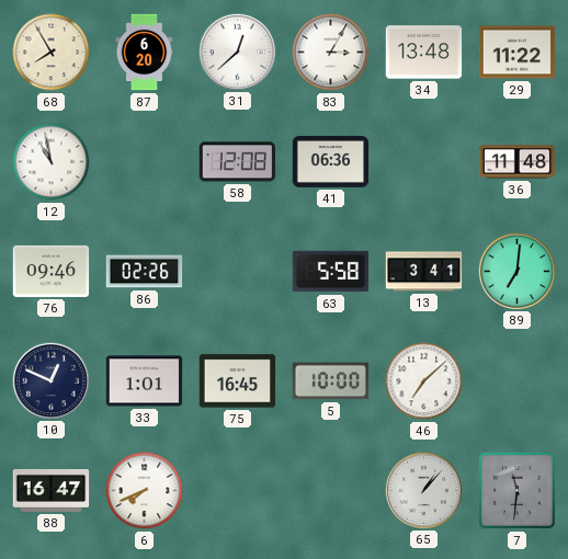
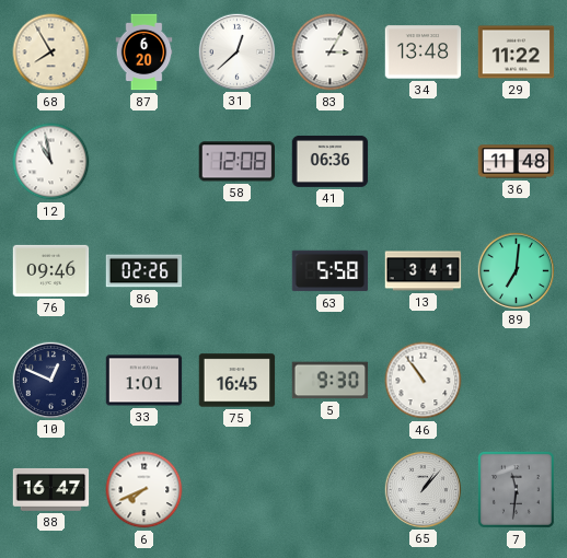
5: 10:00 -> 9:30
46: 7:08 -> 10:54
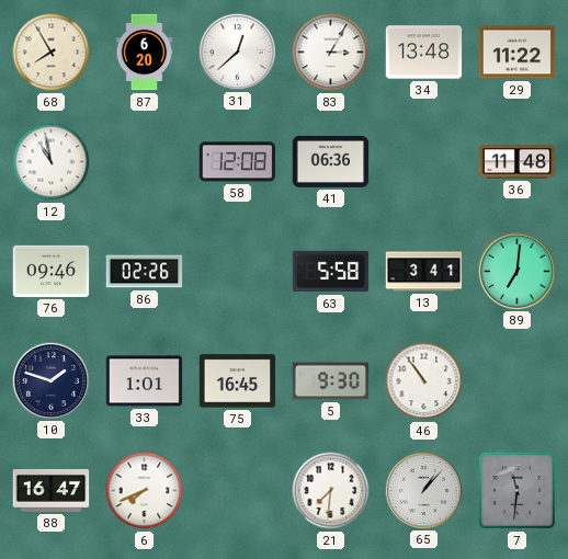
10: 12:49 -> 1:48
21: none -> 7:31
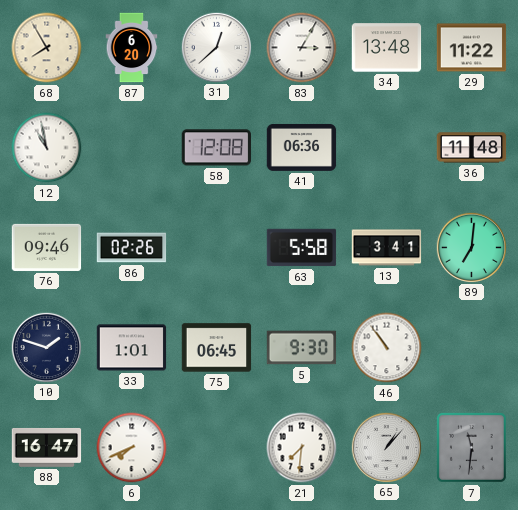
75: 16:45 -> 06:45
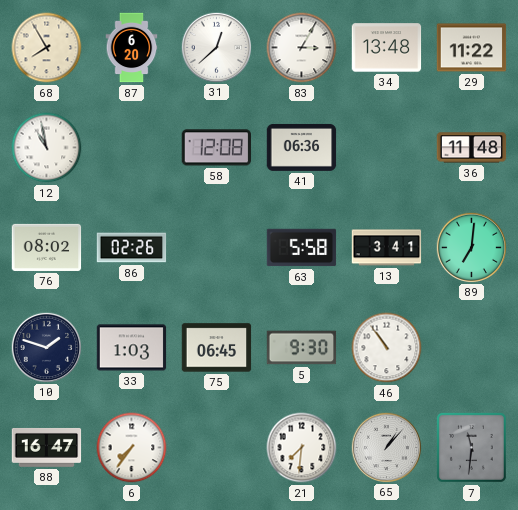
76: 09:46 -> 08:02
33: 1:01 -> 1:03
6: 7:41 -> 7:36
